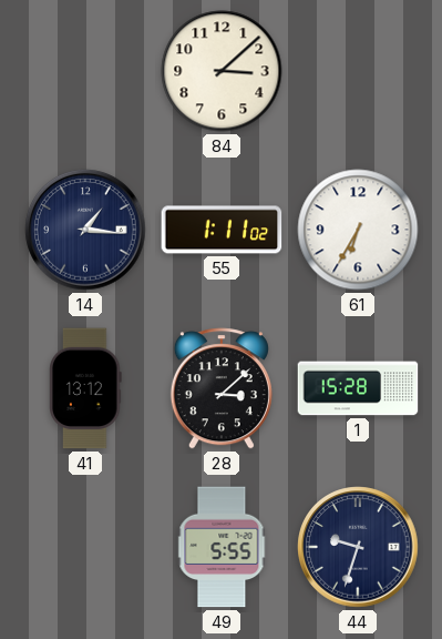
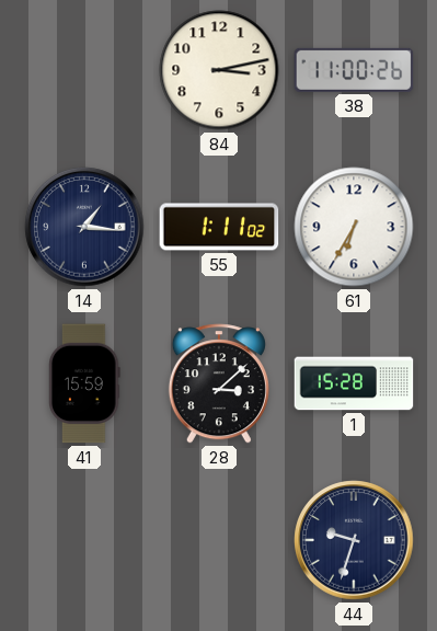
84: 3:08 -> 3:13
38: none -> 11:00
41: 13:12 -> 15:59
49: 5:55 -> none
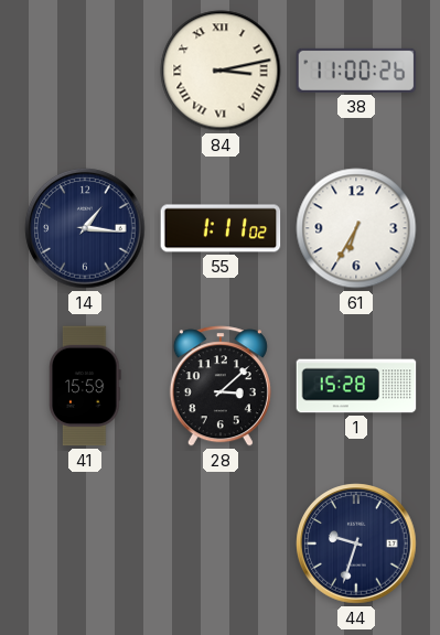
84 numerals: Arabic -> Roman
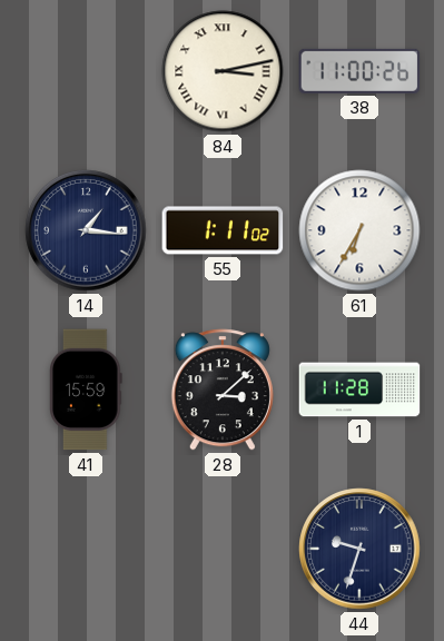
1: 15:28 -> 11:28
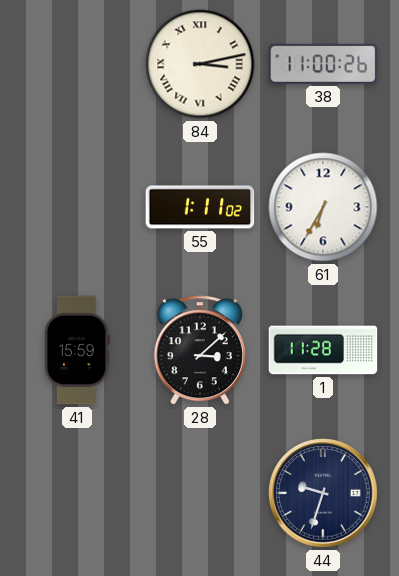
14: 1:16 -> none
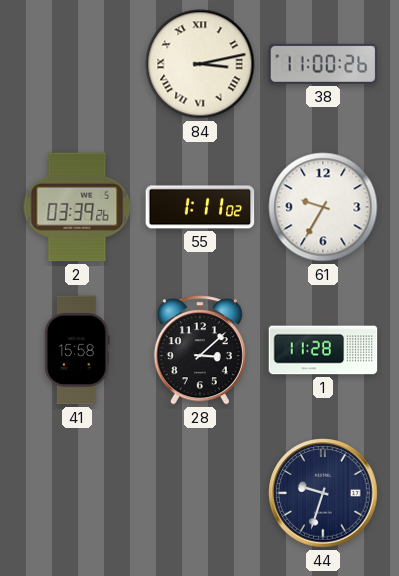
2: none -> 03:39
61: 6:35 -> 9:35
41: 15:59 -> 15:58
